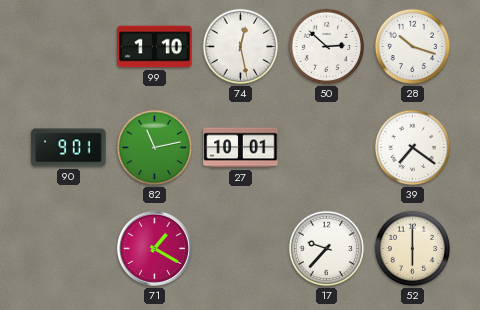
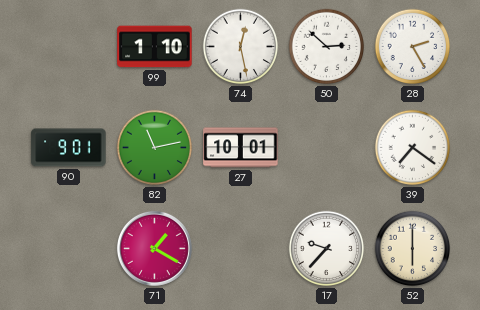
28: 10:18 -> 2:25
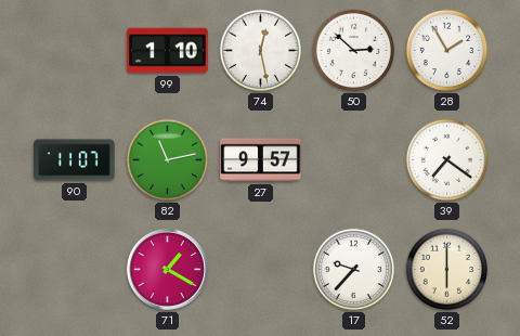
28: 2:25 -> 1:55
90: 9:01 -> 11:07
27: 10:01 -> 9:57
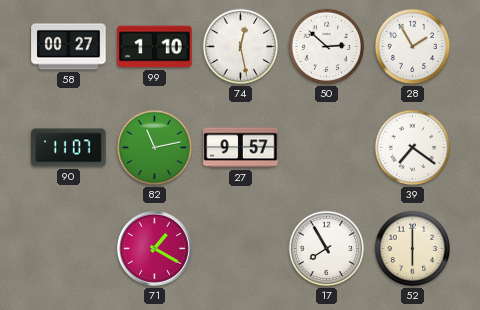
58: none -> 00:27
17: 9:37 -> 7:55
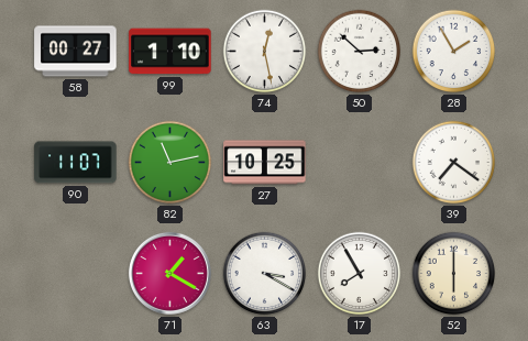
27: 9:57 -> 10:25
63: none -> 3:20
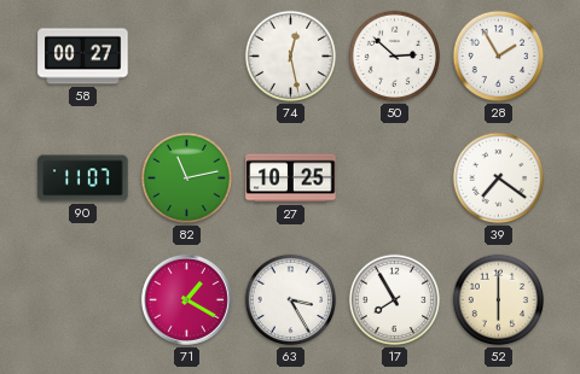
99: 1:10 -> none
63: 3:20 -> 3:25
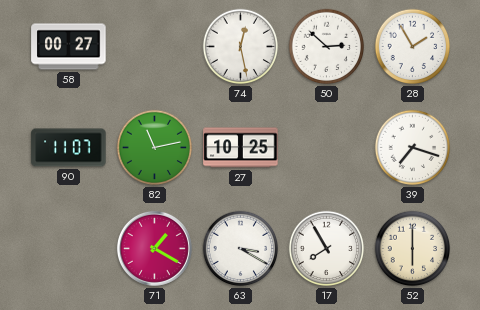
39: 7:21 -> 7:18
63: 3:25 -> 3:20
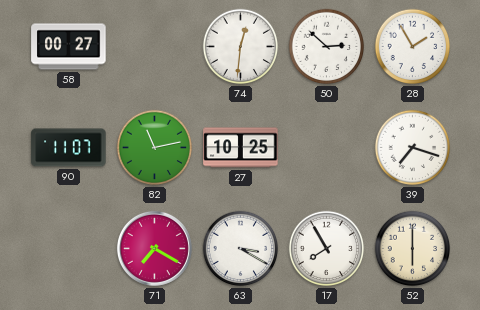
74: 12:28 -> 12:31
71: 1:20 -> 7:20
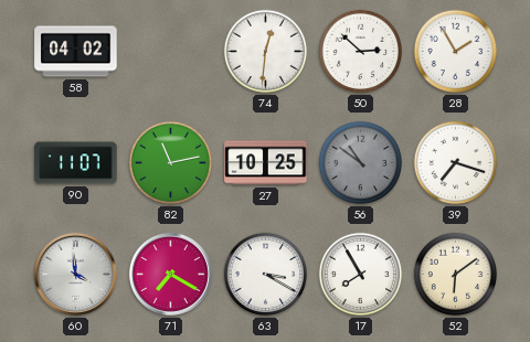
58: 00:27 -> 04:02
56: none -> 10:51
60: none -> 3:59
52: 6:00 -> 6:09
